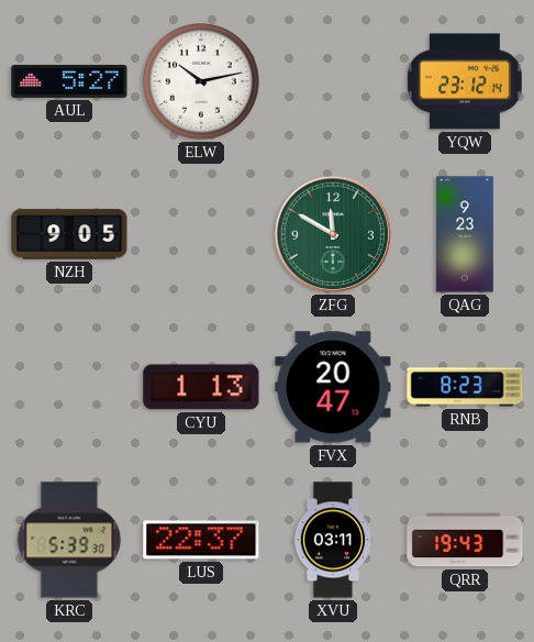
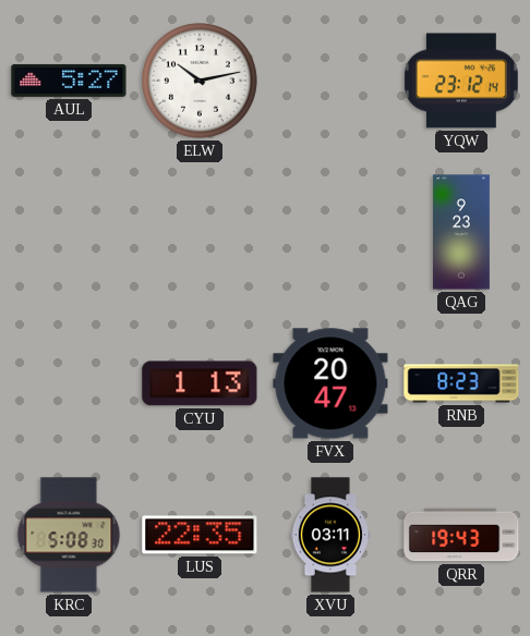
NZH: 9:05 -> none
ZFG: 11:50 -> none
KRC: 5:39 -> 5:08
LUS: 22:37 -> 22:35
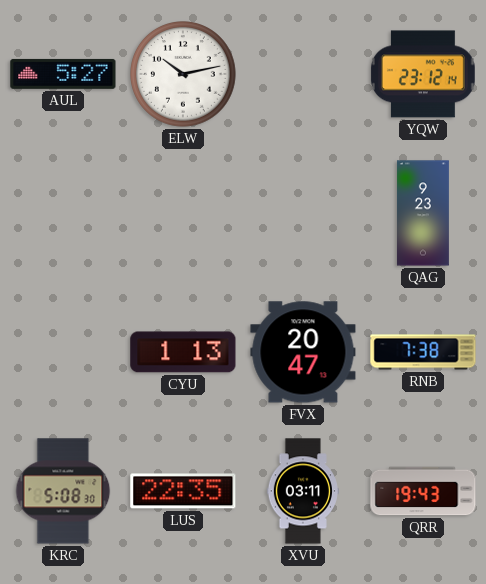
RNB: 8:23 -> 7:38
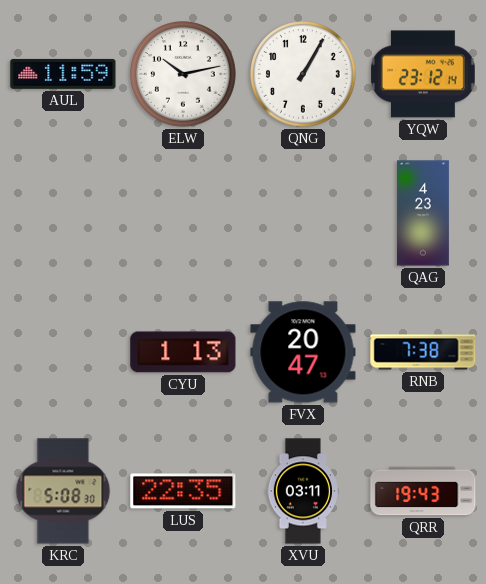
AUL: 5:27 -> 11:59
QNG: none -> 1:05
QAG: 9:23 -> 4:23
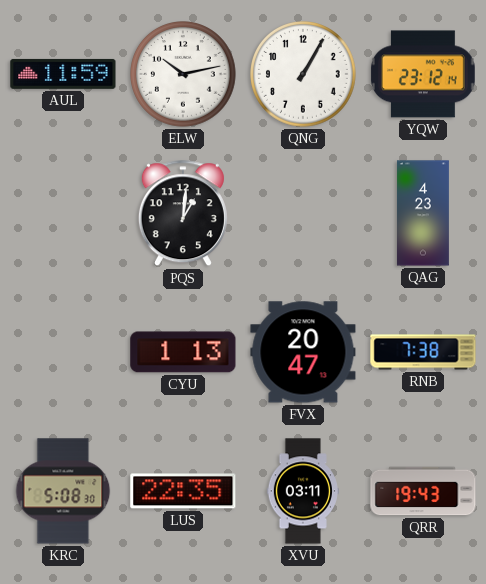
PQS: none -> 1:01
